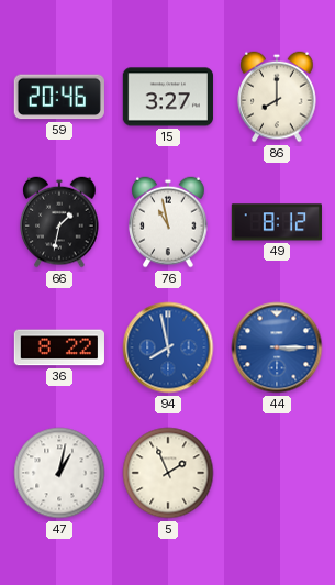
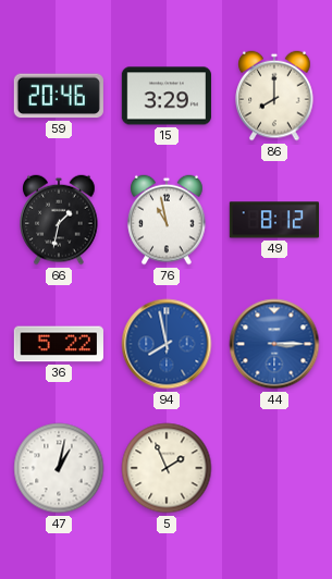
15: 3:27 -> 3:29
36: 8:22 -> 5:22
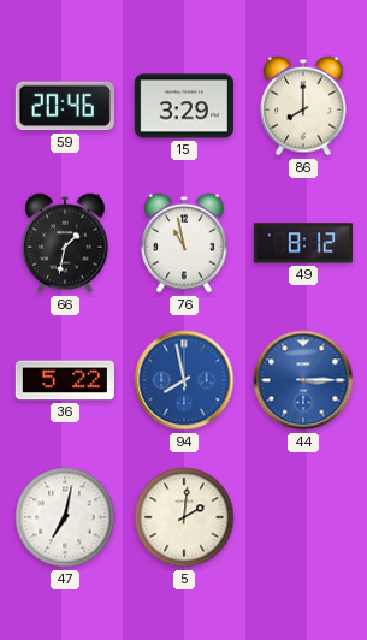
47: 1:02 -> 7:02
5: 1:56 -> 2:01
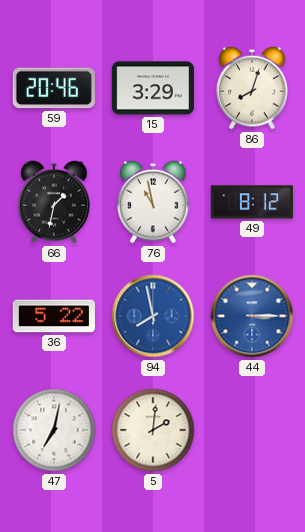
86: 8:00 -> 8:03
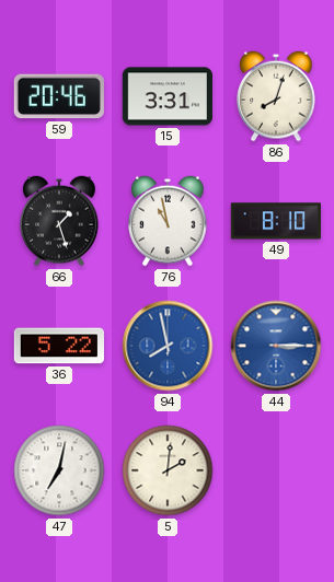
15: 3:29 -> 3:31
66: 1:32 -> 1:27
49: 8:12 -> 8:10
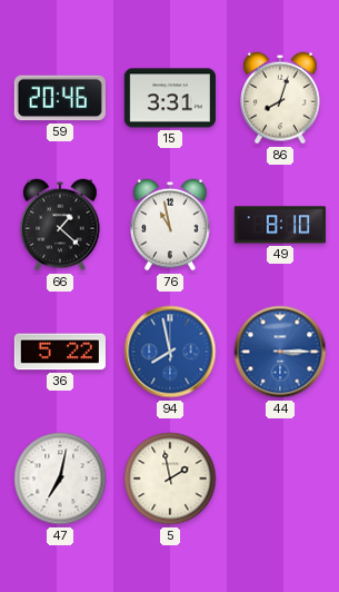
66: 1:27 -> 1:22
5: 2:01 -> 1:58
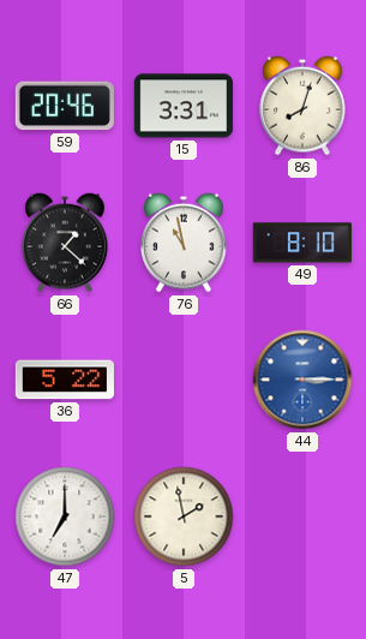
94: 7:58 -> none
47: 7:02 -> 7:00
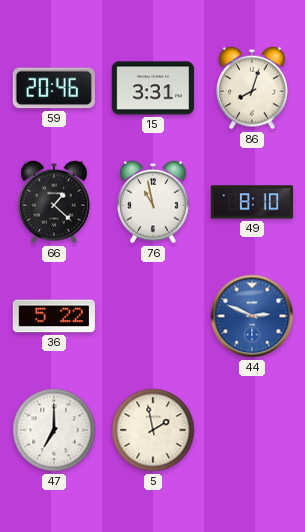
44: 3:15 -> 2:49
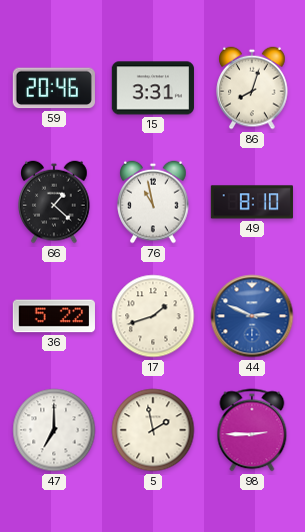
17: none -> 1:42
98: none -> 2:45
